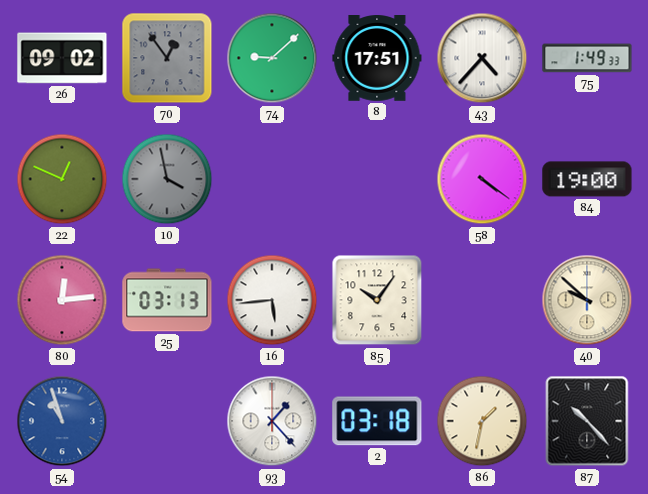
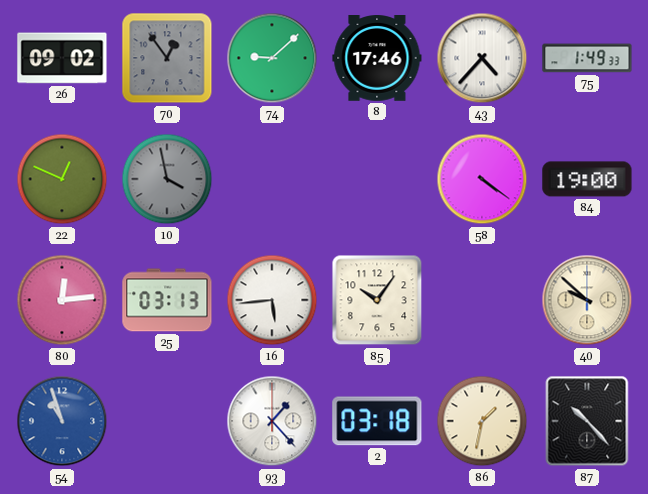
8: 17:51 -> 17:46
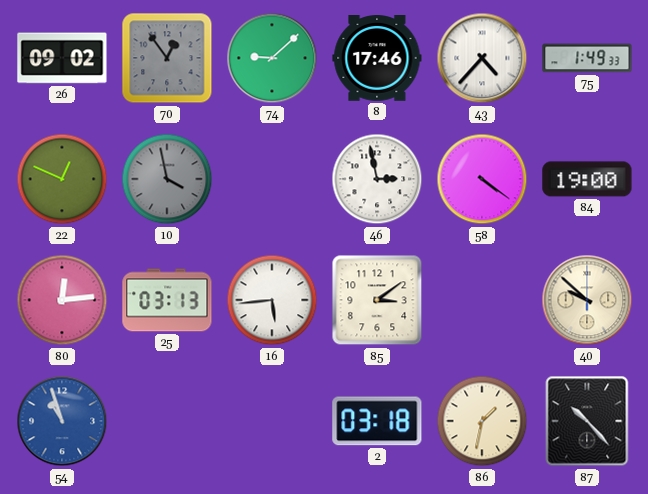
46: none -> 2:58
85: 10:06 -> 3:09
93: 1:23 -> none
